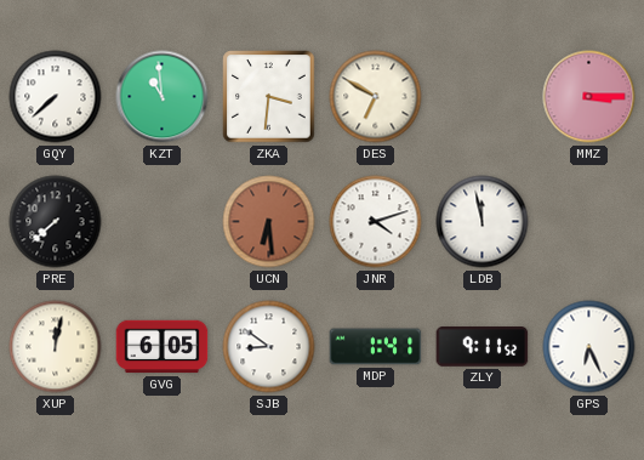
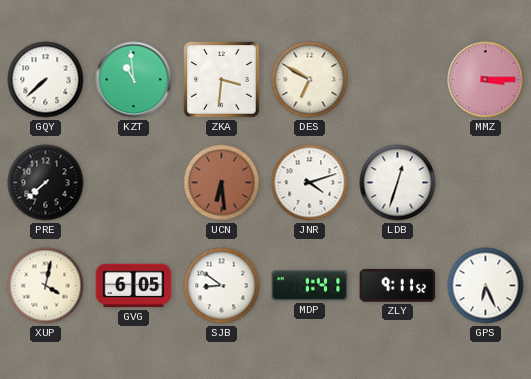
LDB: 11:58 -> 12:33
XUP: 12:02 -> 4:02
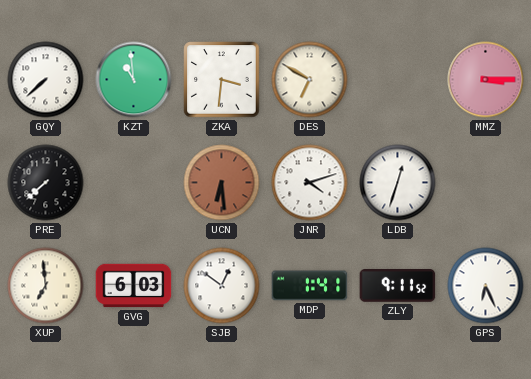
XUP: 4:02 -> 6:59
GVG: 6:05 -> 6:03
SJB: 8:51 -> 12:51
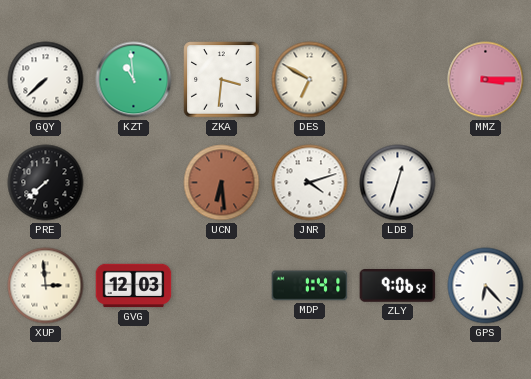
XUP: 6:59 -> 2:59
GVG: 6:03 -> 12:03
SJB: 12:51 -> none
ZLY: 9:11 -> 9:06
GPS: 6:26 -> 6:23
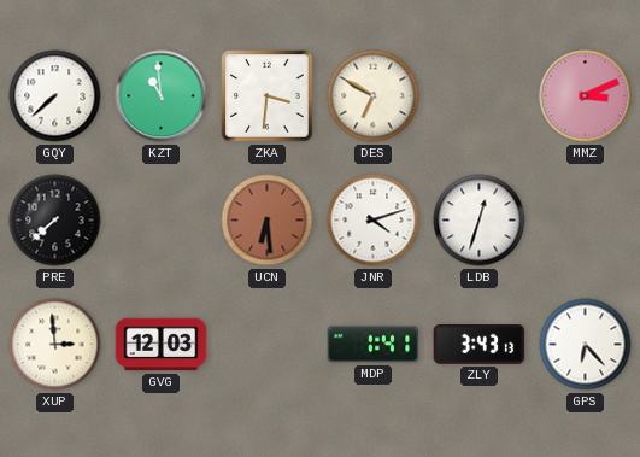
MMZ: 3:15 -> 3:11
ZLY: 9:06 -> 3:43
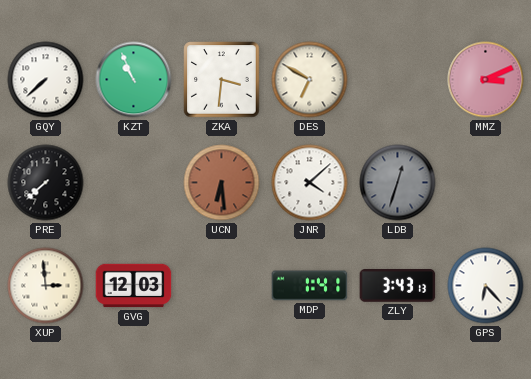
KZT: 10:59 -> 10:56
JNR: 4:12 -> 4:08
LDB dial: white -> grey
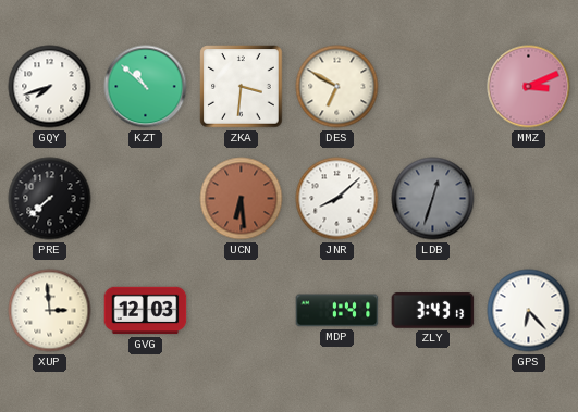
GQY: 7:38 -> 7:42
KZT: 10:56 -> 10:52
JNR: 4:08 -> 8:08
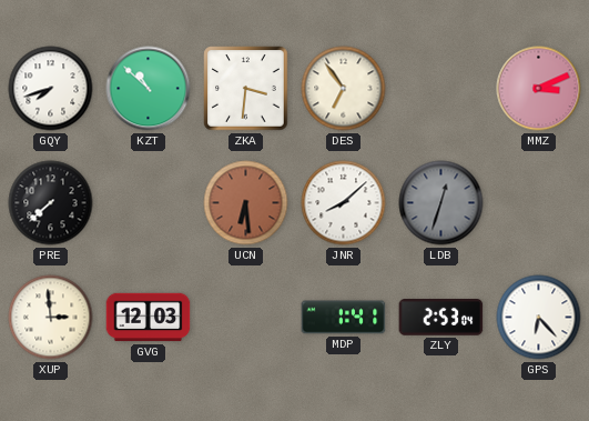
DES: 6:50 -> 6:54
ZLY: 3:43 -> 2:53
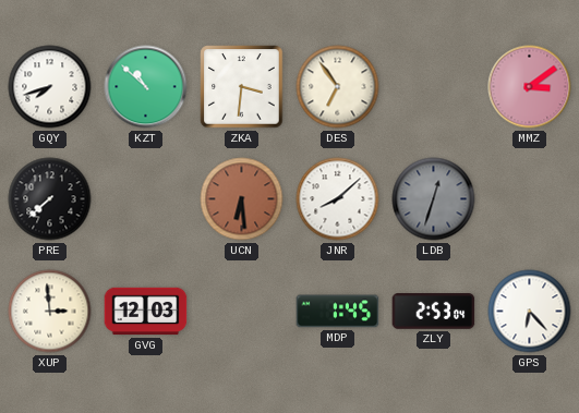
MMZ: 3:11 -> 3:09
MDP: 1:41 -> 1:45
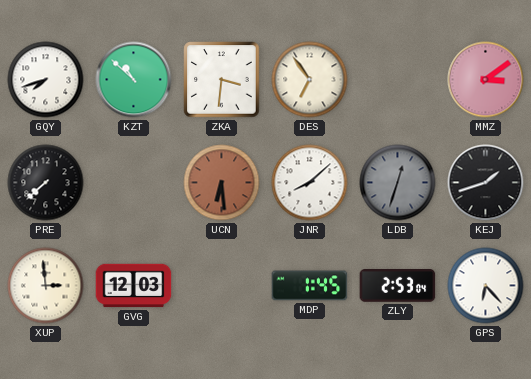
KEJ: none -> 1:42
